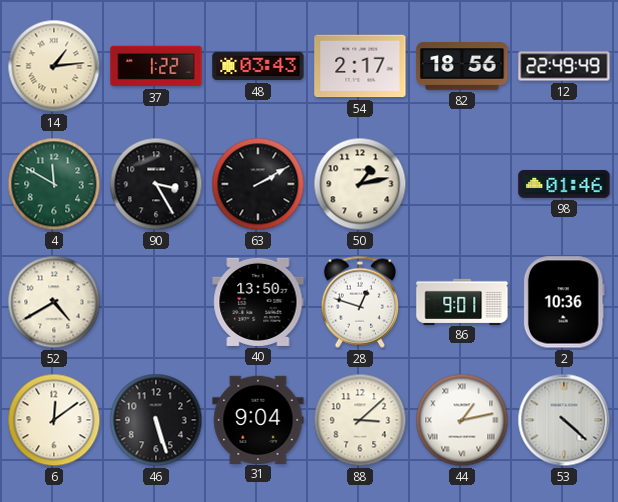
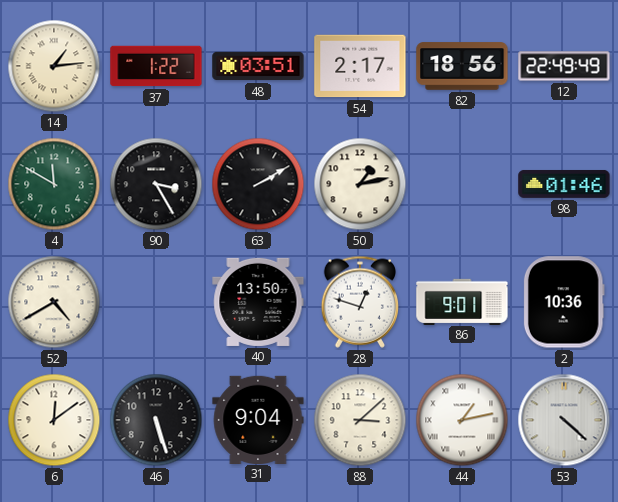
48: 03:43 -> 03:51
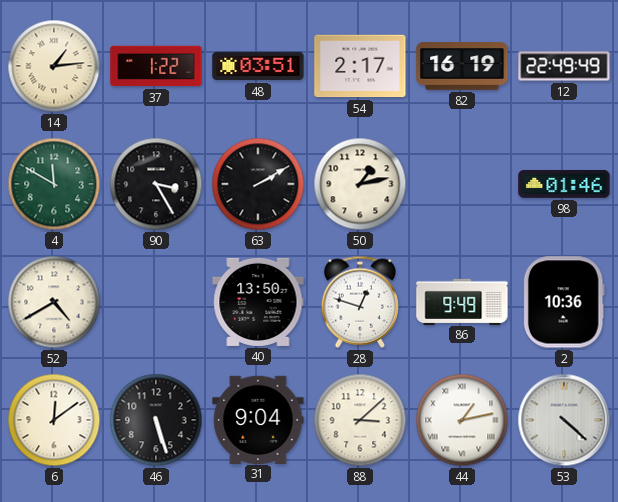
82: 18:56 -> 16:19
86: 9:01 -> 9:49
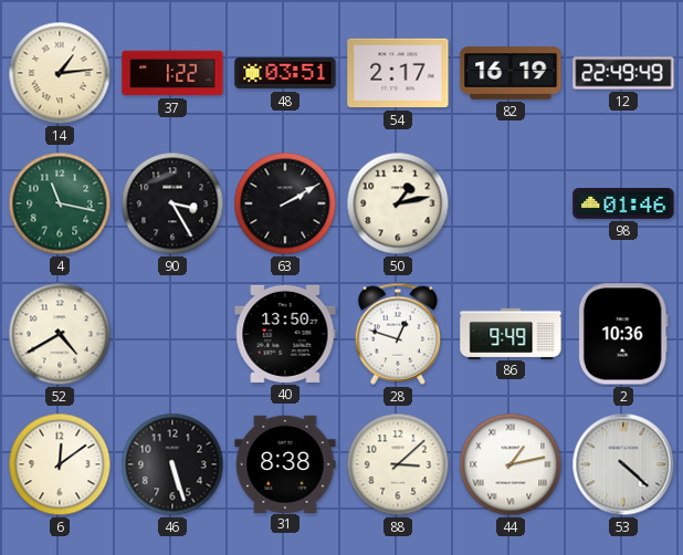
4: 11:50 -> 11:17
31: 9:04 -> 8:38
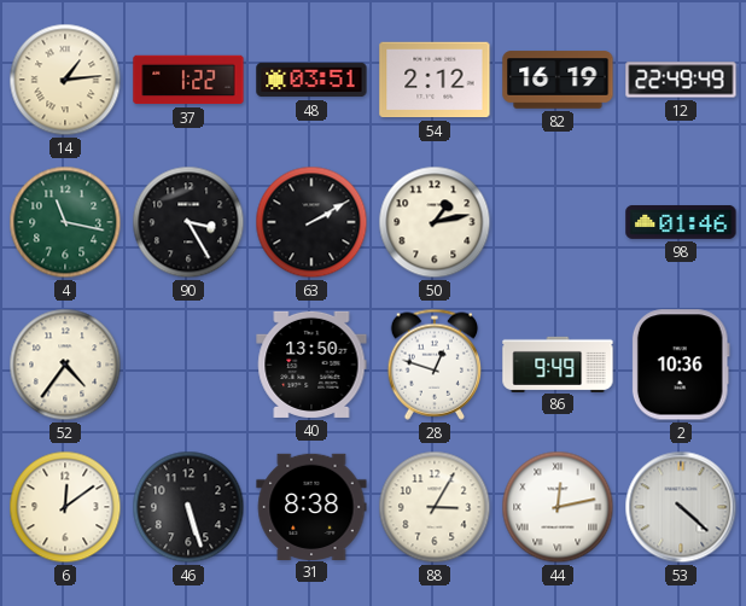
54: 2:17 -> 2:12
52: 4:40 -> 4:36
88: 3:08 -> 3:05
44: 1:13 -> 12:13
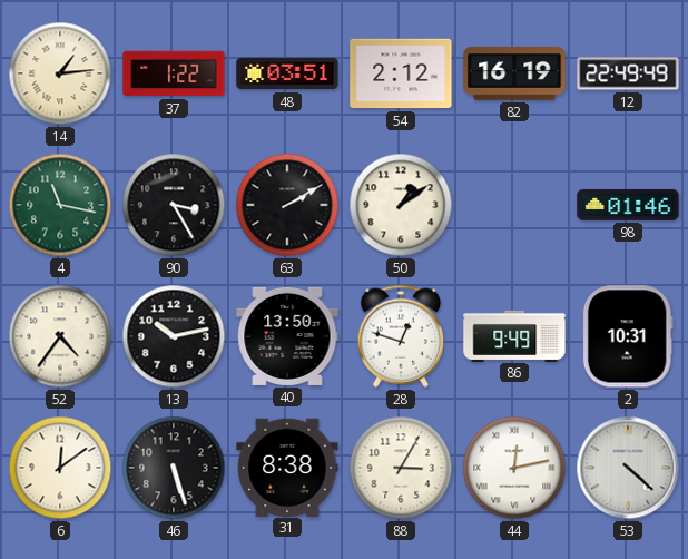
50: 1:13 -> 1:09
13: none -> 10:13
2: 10:36 -> 10:31
